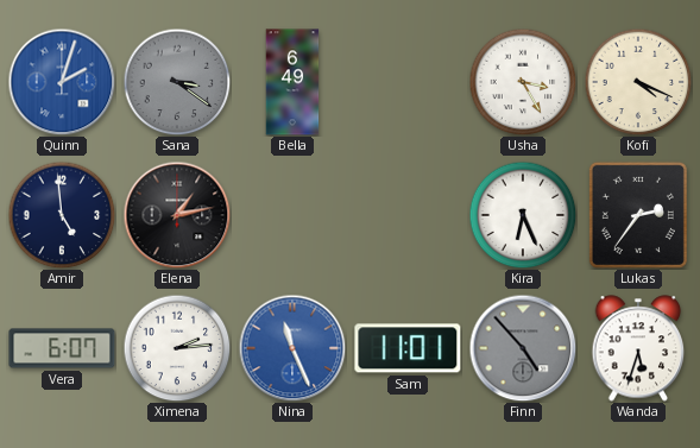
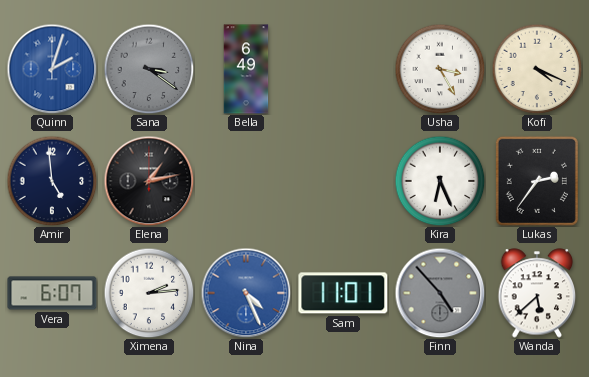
Nina: 11:26 -> 4:26
Wanda: 5:33 -> 5:38
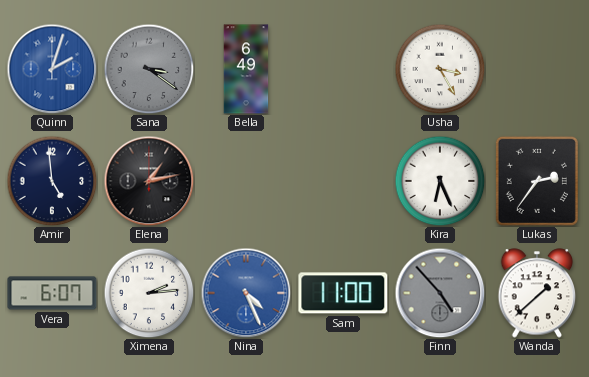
Kofi: 4:19 -> none
Sam: 11:01 -> 11:00
Wanda: 5:38 -> 1:38
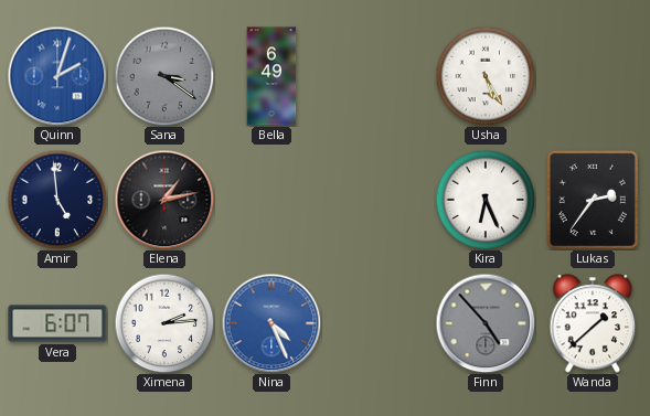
Usha: 3:25 -> 5:25
Sam: 11:00 -> none
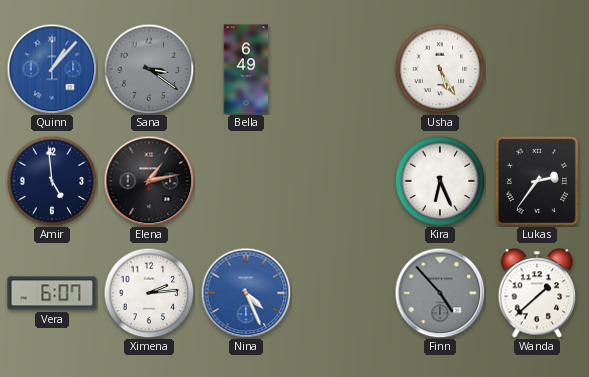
Quinn: 2:03 -> 1:07
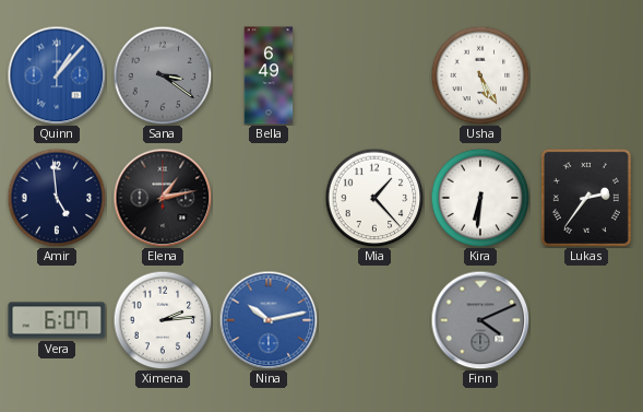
Mia: none -> 1:23
Kira: 6:26 -> 6:31
Nina: 4:26 -> 10:13
Finn: 4:53 -> 4:11
Wanda: 1:38 -> none
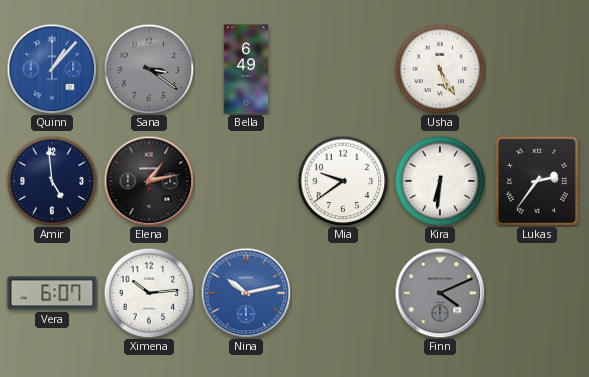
Mia: 1:23 -> 9:39
Ximena: 2:14 -> 10:14
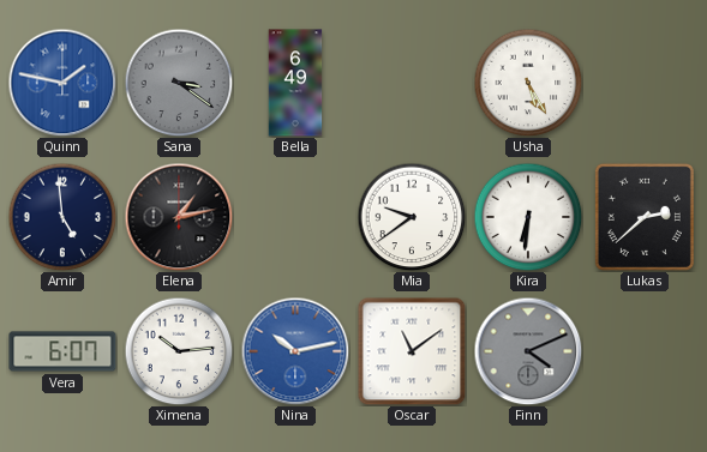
Quinn: 1:07 -> 1:47
Lukas: 2:36 -> 2:38
Oscar: none -> 11:09
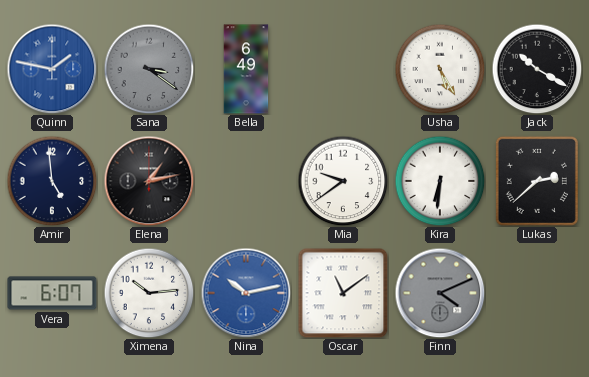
Jack: none -> 10:20
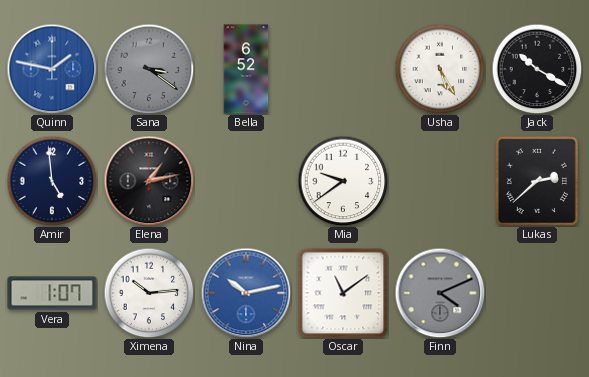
Bella: 6:49 -> 6:52
Kira: 6:31 -> none
Vera: 6:07 -> 1:07
